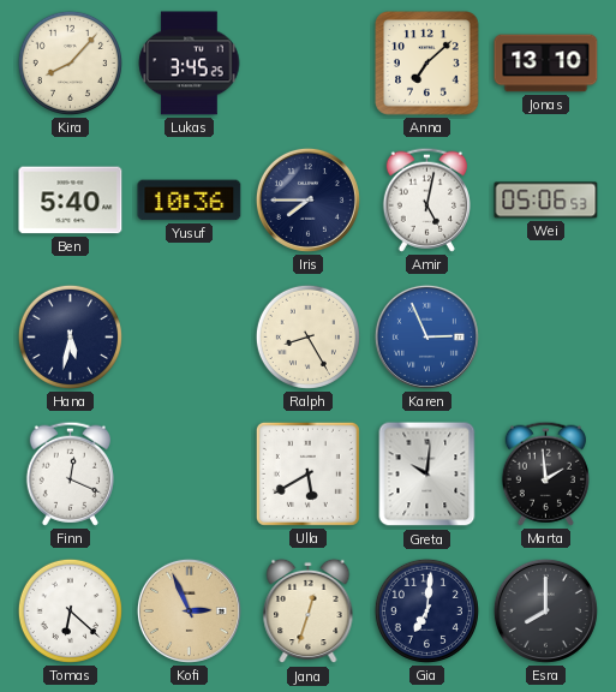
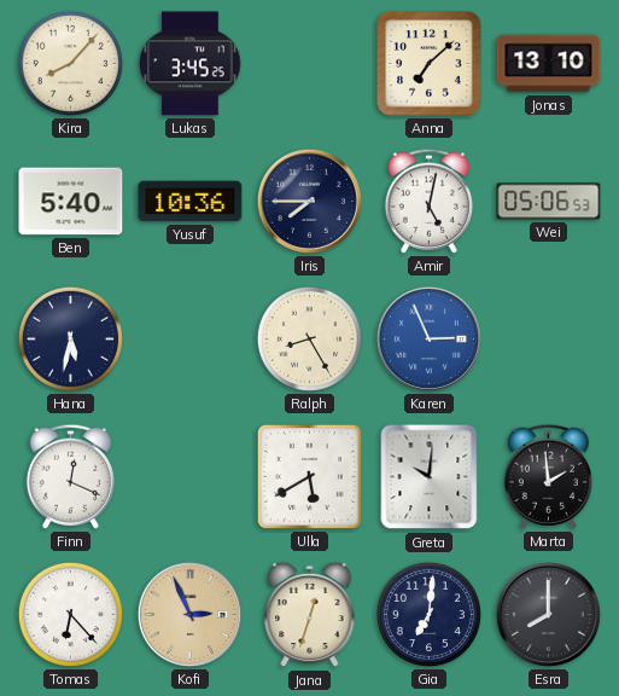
Tomas: 6:22 -> 6:23
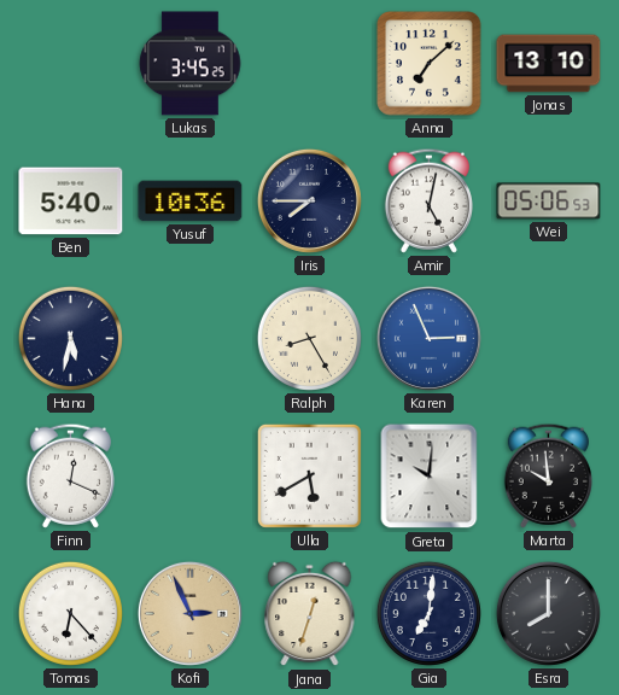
Kira: 8:07 -> none
Marta: 1:59 -> 9:59
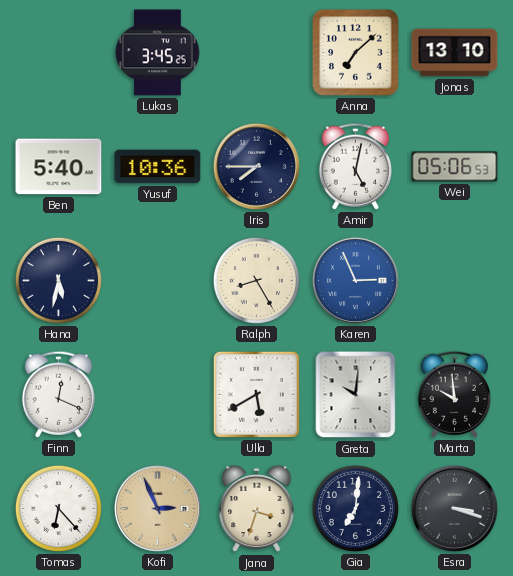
Jana: 12:33 -> 3:33
Esra: 8:00 -> 3:18
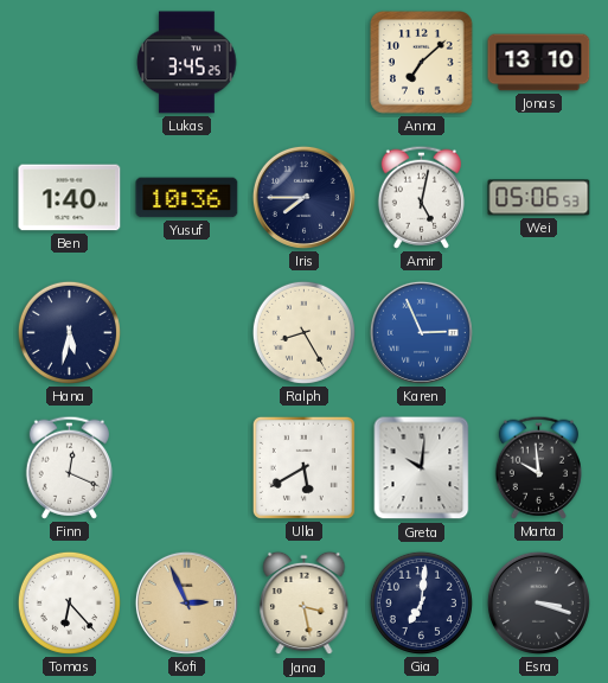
Ben: 5:40 -> 1:40
Jana: 3:33 -> 3:28
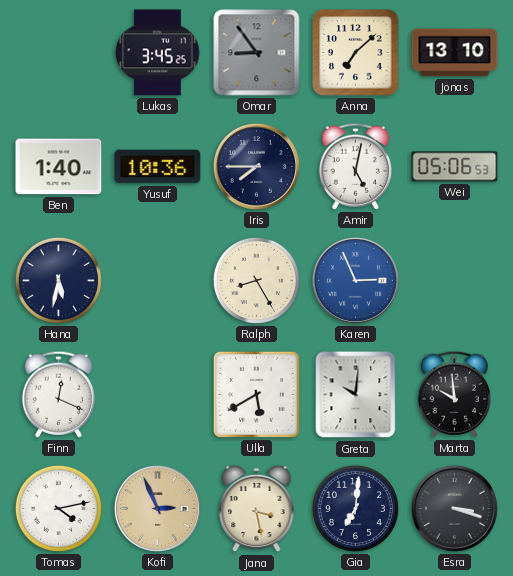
Omar: none -> 8:54
Tomas: 6:23 -> 4:13
